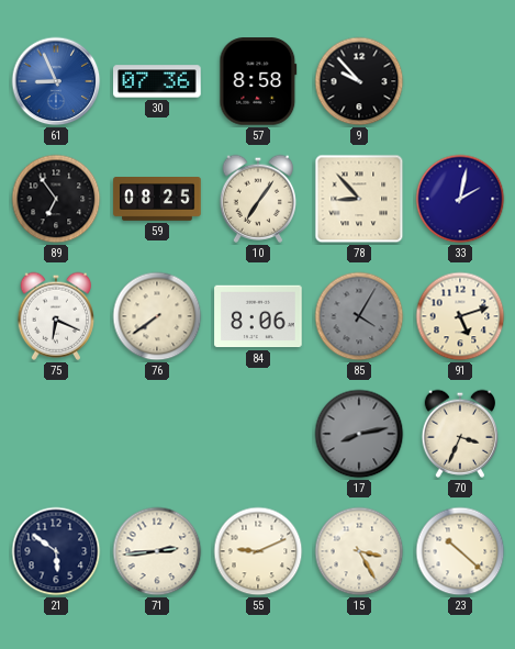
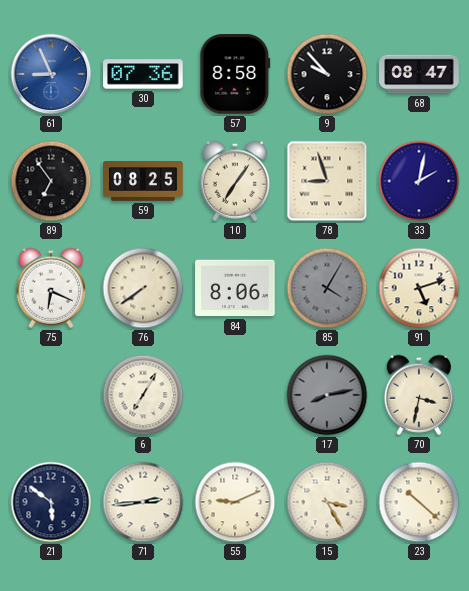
68: none -> 08:47
78: 8:53 -> 8:57
6: none -> 7:05
70: 3:34 -> 3:32
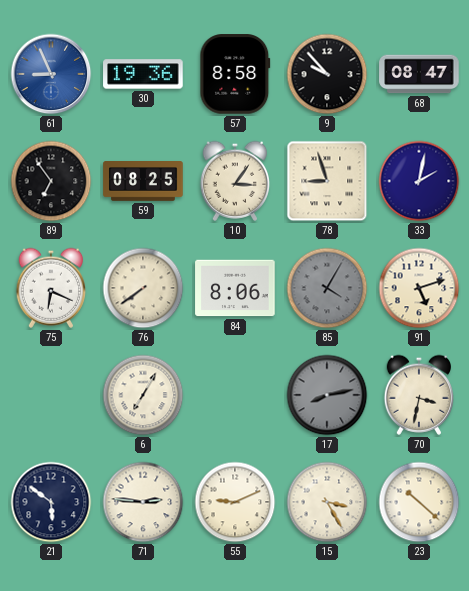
30: 07:36 -> 19:36
10: 7:06 -> 3:06
71: 2:44 -> 2:46
